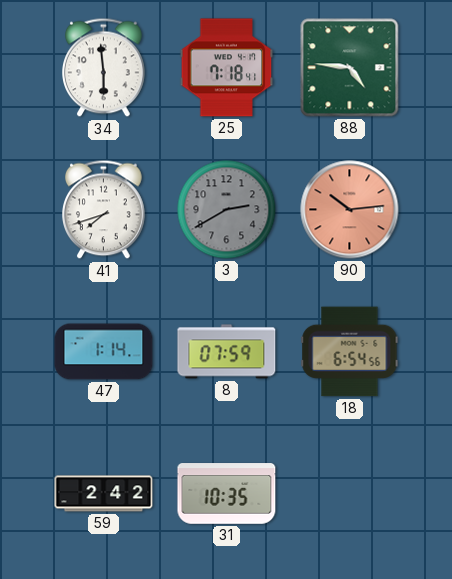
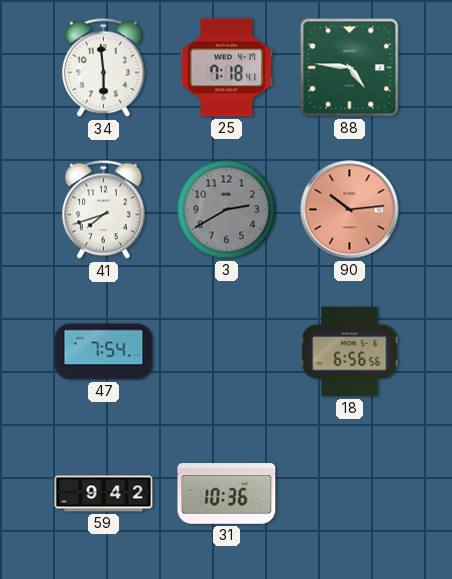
47: 1:14 -> 7:54
8: 07:59 -> none
18: 6:54 -> 6:56
59: 2:42 -> 9:42
31: 10:35 -> 10:36
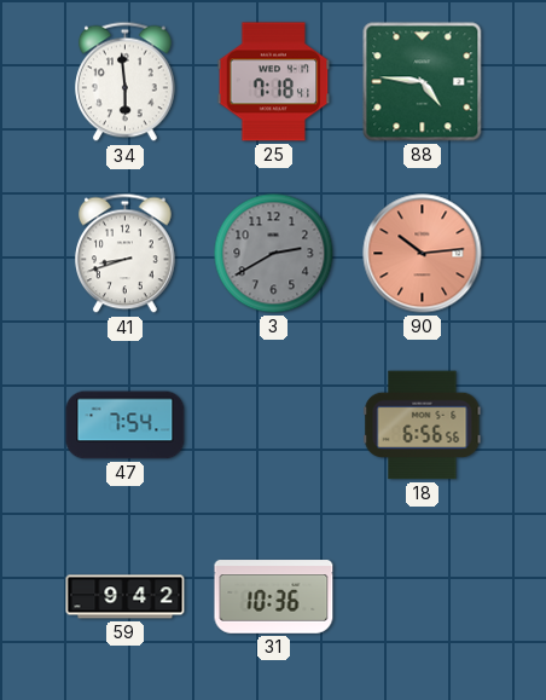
41: 7:42 -> 8:42
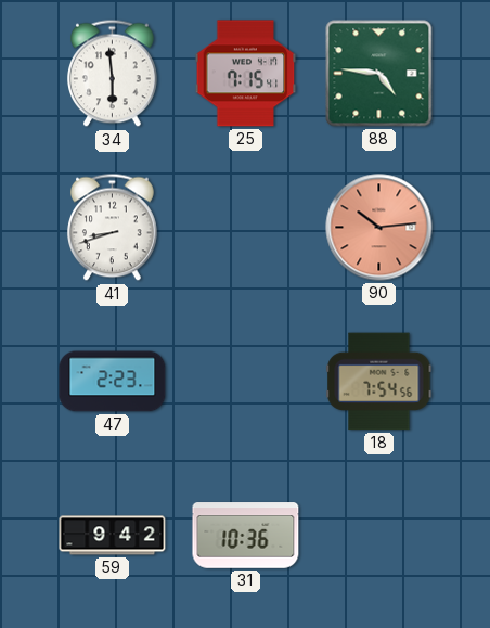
25: 7:18 -> 7:15
3: 2:40 -> none
47: 7:54 -> 2:23
18: 6:56 -> 7:54
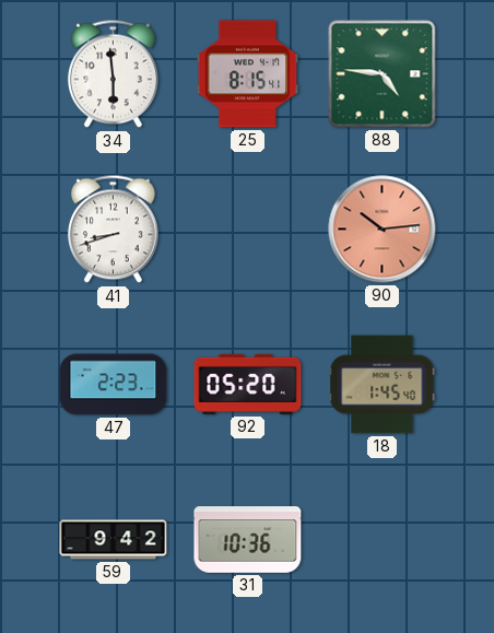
25: 7:15 -> 8:15
92: none -> 05:20
18: 7:54 -> 1:45
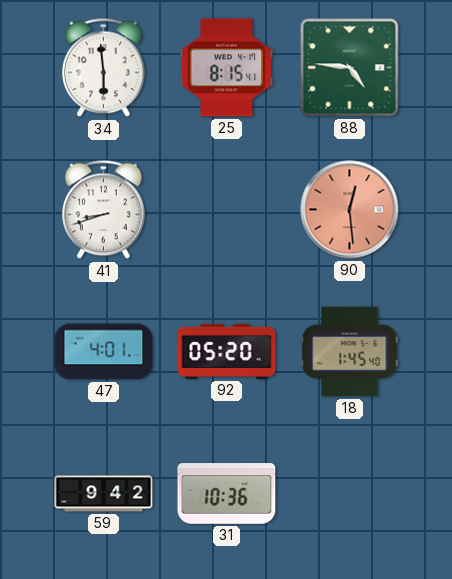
90: 10:14 -> 12:29
47: 2:23 -> 4:01
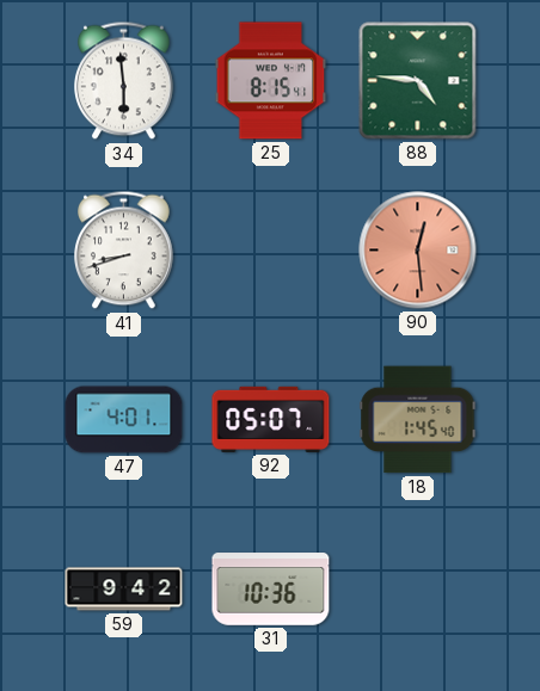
92: 05:20 -> 05:07
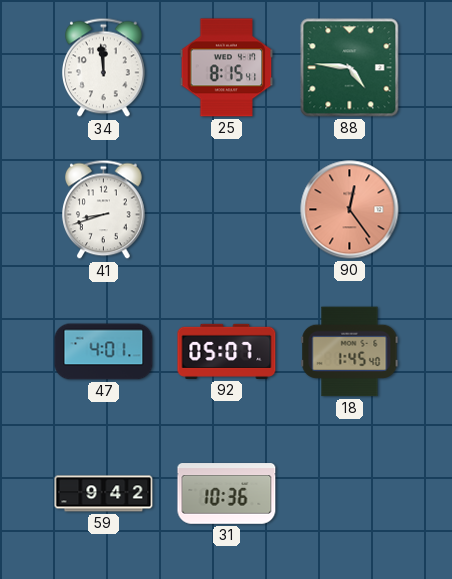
34: 5:59 -> 11:59
90: 12:29 -> 12:24
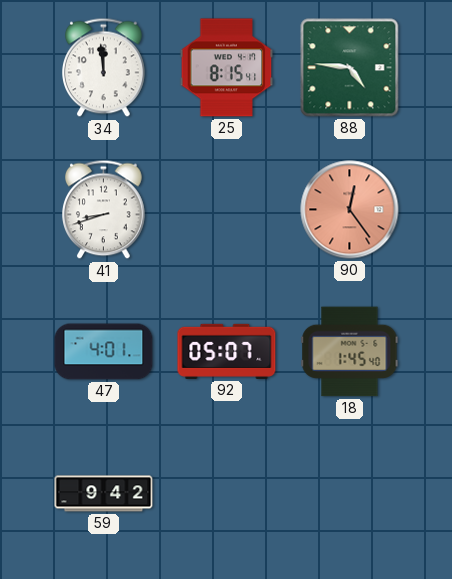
31: 10:36 -> none
